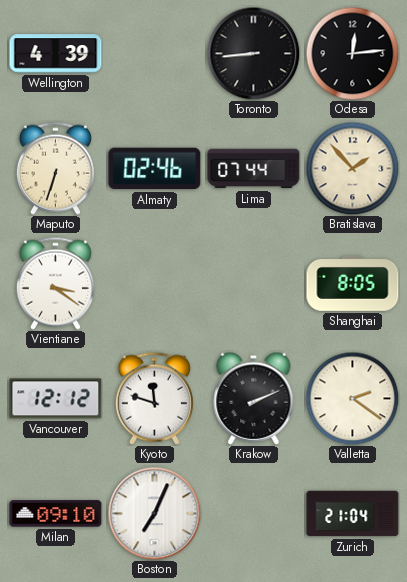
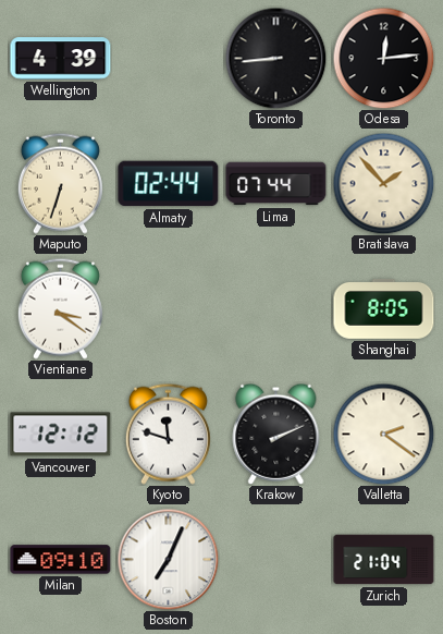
Almaty: 02:46 -> 02:44
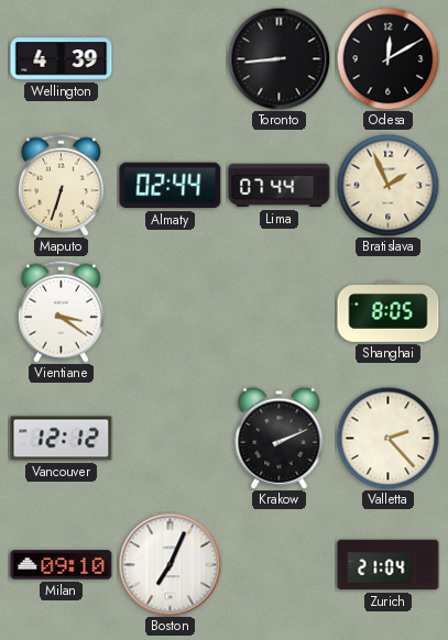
Odesa: 12:14 -> 12:10
Bratislava: 1:53 -> 1:56
Kyoto: 11:48 -> none
Valletta: 2:21 -> 2:23
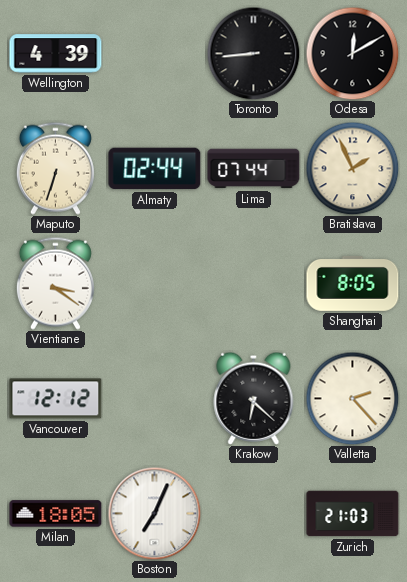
Krakow: 2:11 -> 6:22
Milan: 09:10 -> 18:05
Zurich: 21:04 -> 21:03
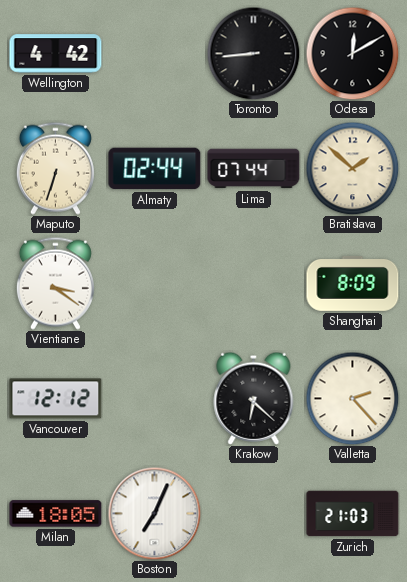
Wellington: 4:39 -> 4:42
Bratislava: 1:56 -> 1:52
Shanghai: 8:05 -> 8:09
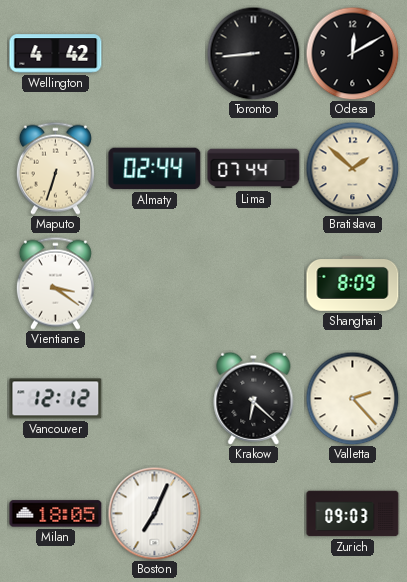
Zurich: 21:03 -> 09:03
